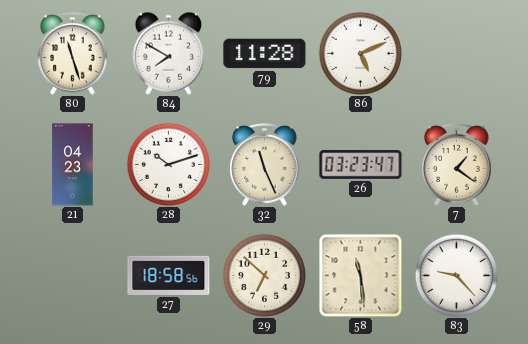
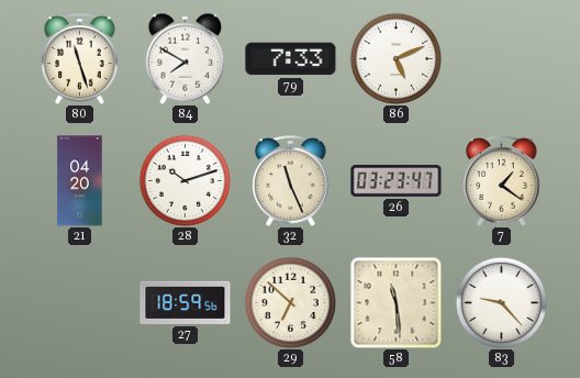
79: 11:28 -> 7:33
21: 04:23 -> 04:20
27: 18:58 -> 18:59
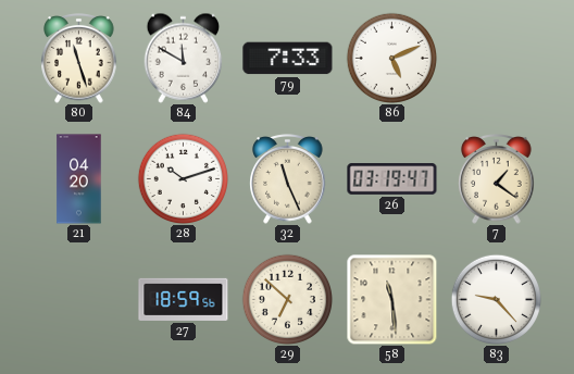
84: 7:50 -> 11:50
26: 03:23 -> 03:19
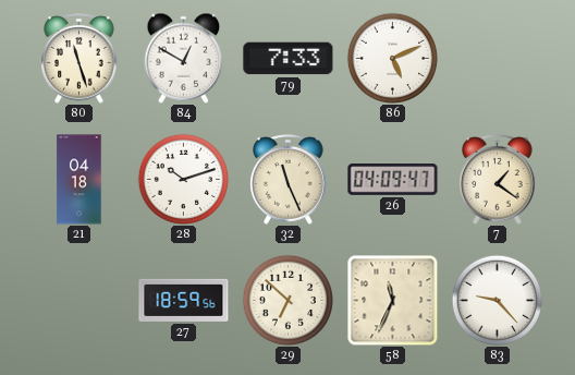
84: 11:50 -> 12:50
21: 04:20 -> 04:18
26: 03:19 -> 04:09
58: 11:29 -> 11:34
